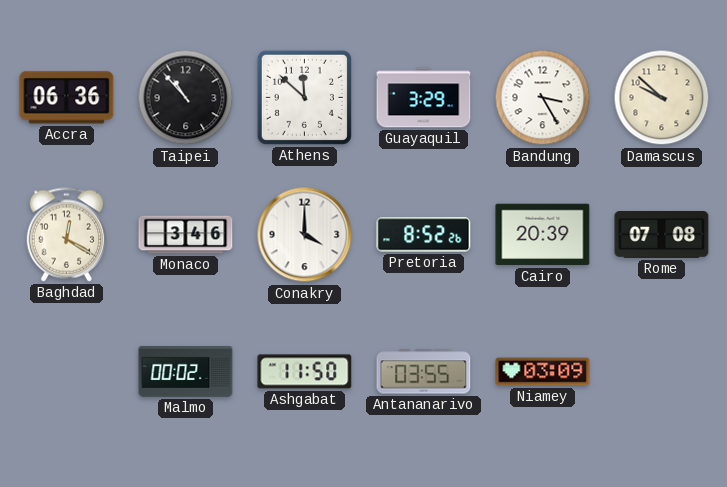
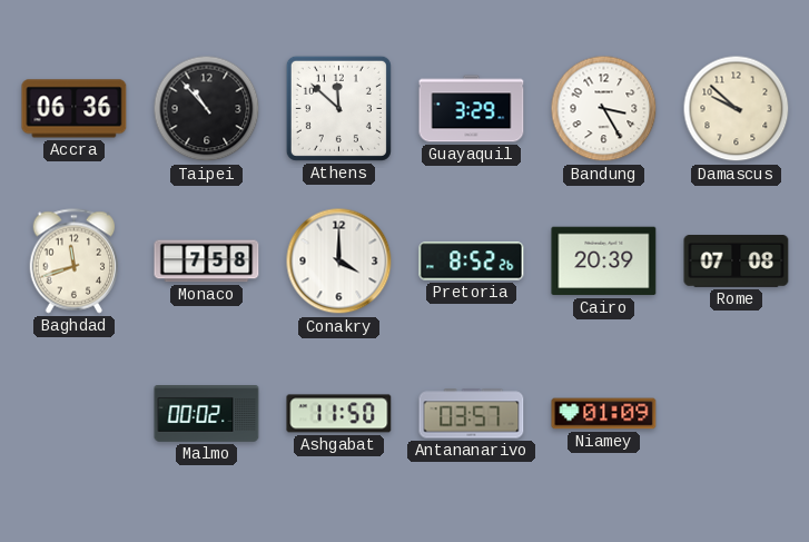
Baghdad: 12:20 -> 11:42
Monaco: 3:46 -> 7:58
Antananarivo: 03:55 -> 03:57
Niamey: 03:09 -> 01:09
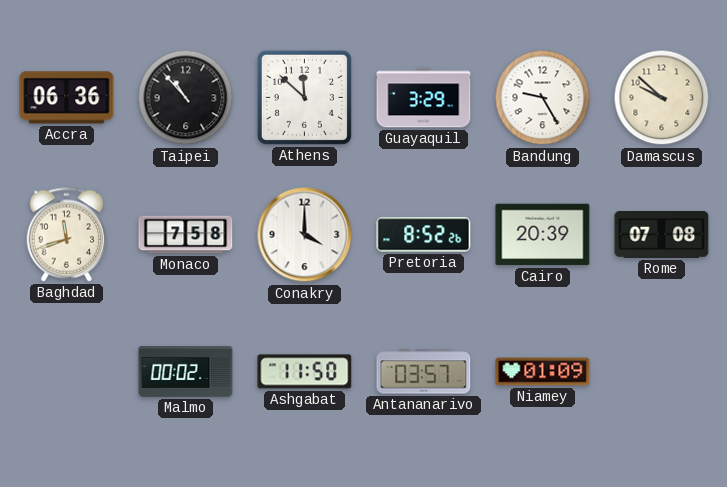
Bandung: 3:25 -> 9:25
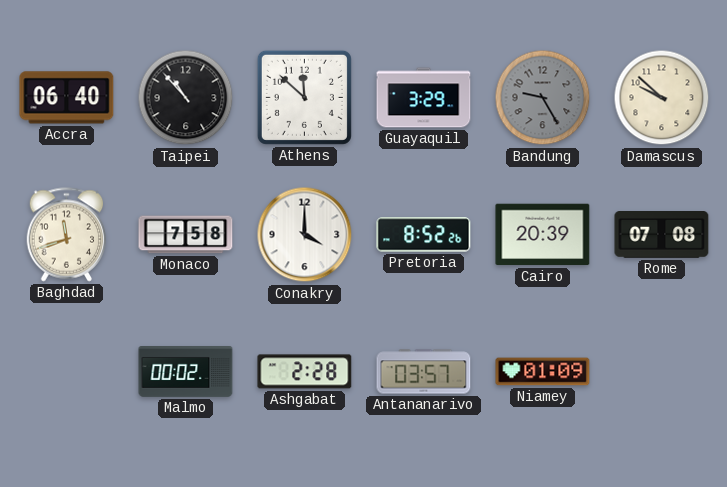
Accra: 06:36 -> 06:40
Bandung dial: white -> grey
Ashgabat: 11:50 -> 2:28
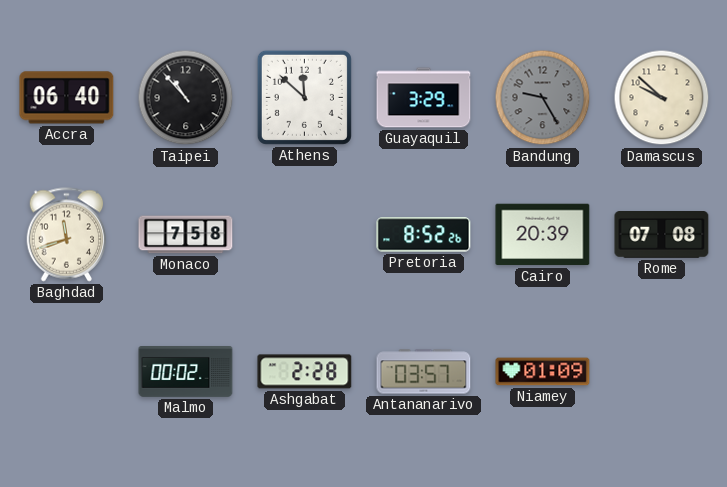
Conakry: 4:00 -> none
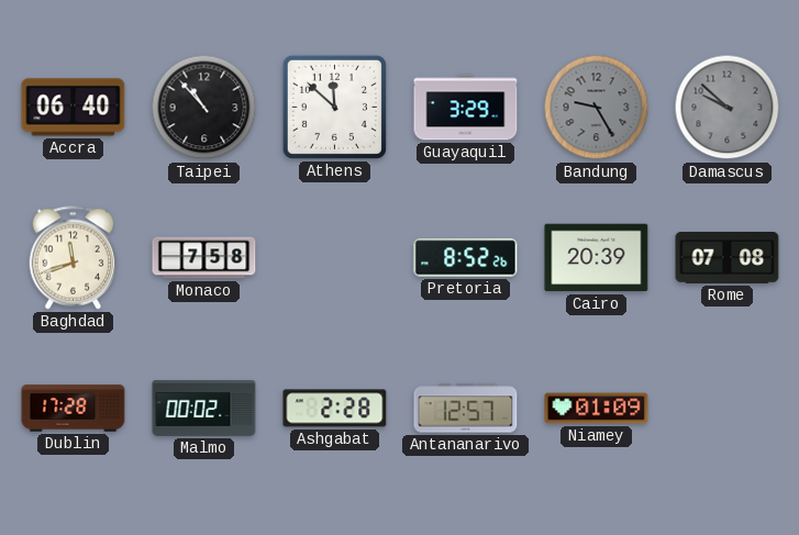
Damascus dial: cream -> grey
Dublin: none -> 17:28
Antananarivo: 03:57 -> 12:57
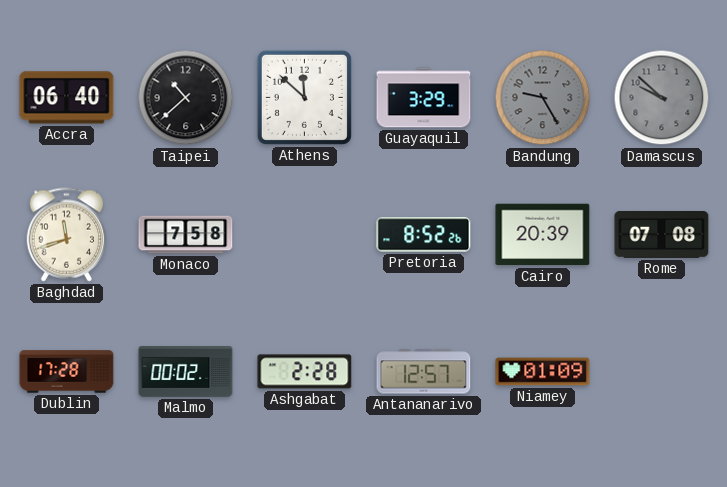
Taipei: 10:53 -> 10:38
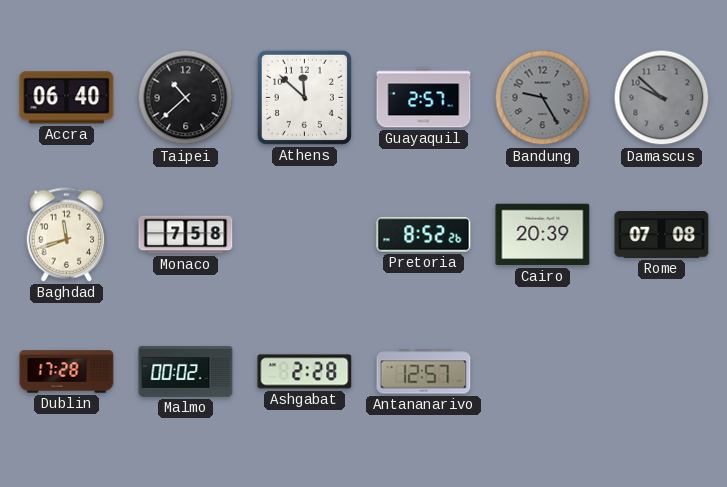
Guayaquil: 3:29 -> 2:57
Niamey: 01:09 -> none
